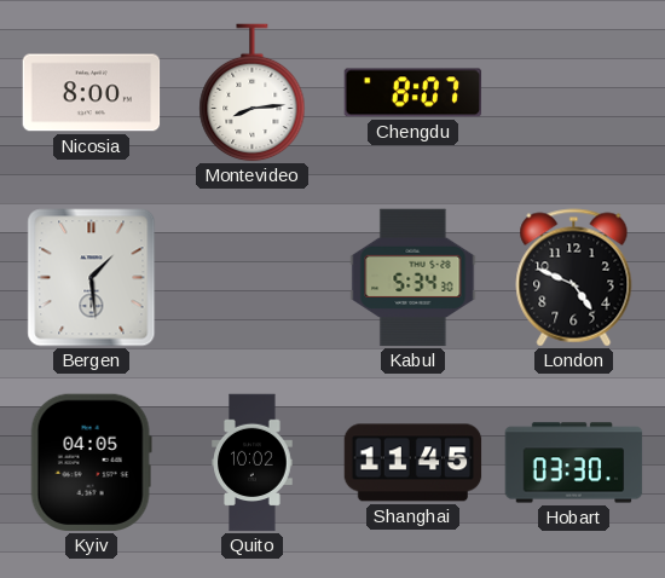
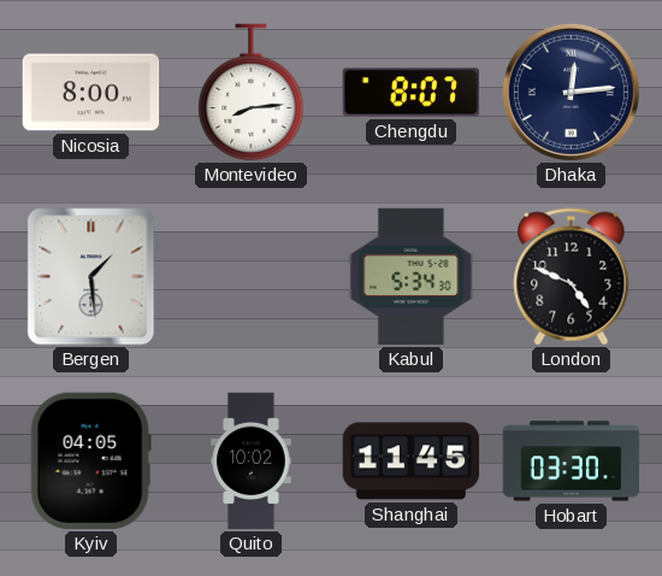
Dhaka: none -> 12:14
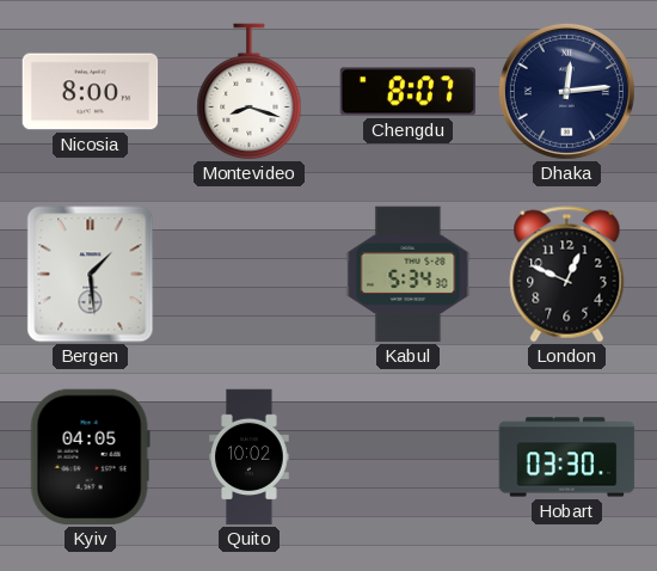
Montevideo: 8:14 -> 8:18
London: 4:49 -> 12:49
Shanghai: 11:45 -> none
